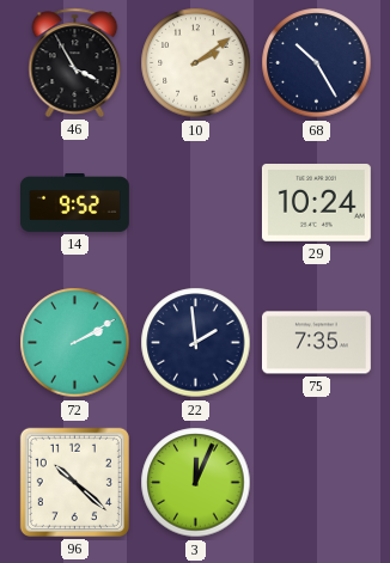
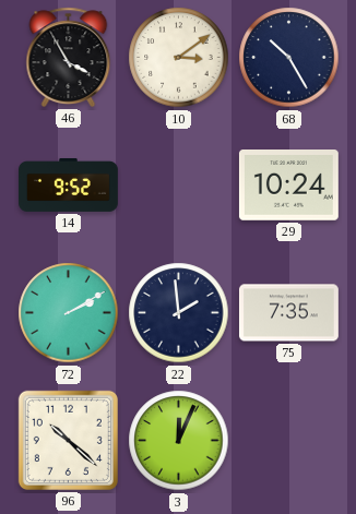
10: 2:09 -> 3:09
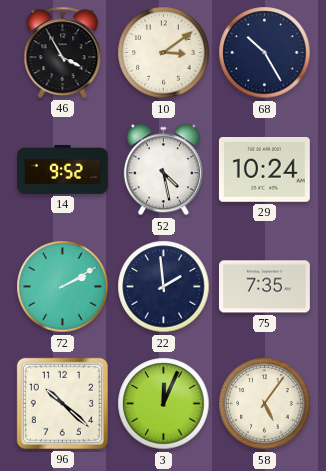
52: none -> 4:28
58: none -> 5:06
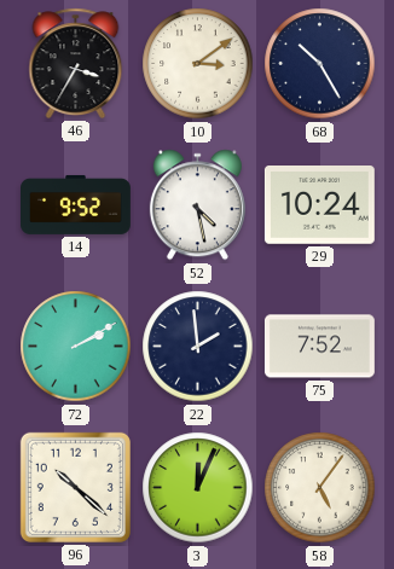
46: 3:55 -> 3:35
75: 7:35 -> 7:52
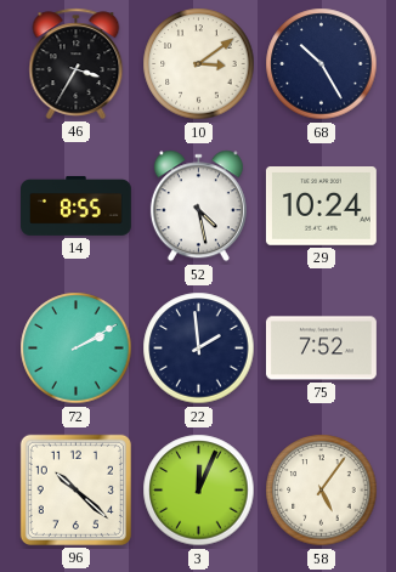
14: 9:52 -> 8:55
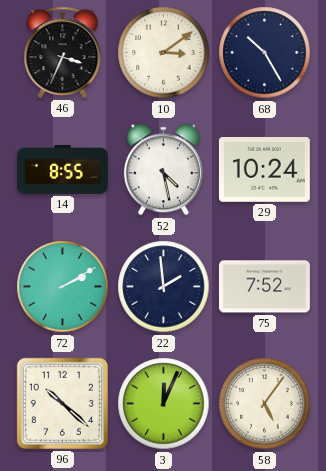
46: 3:35 -> 3:34
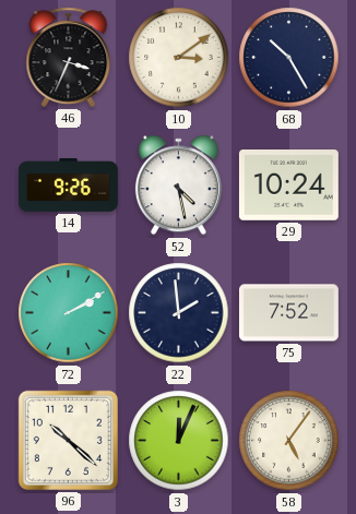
14: 8:55 -> 9:26
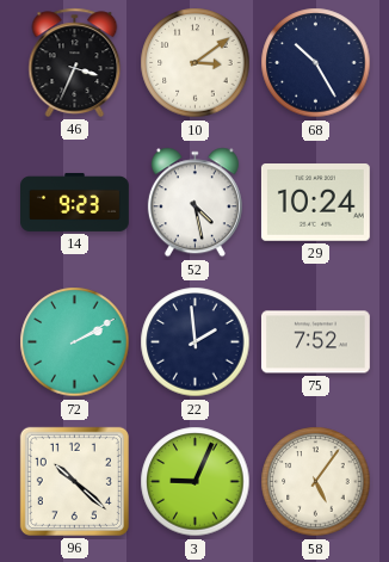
14: 9:26 -> 9:23
3: 12:04 -> 9:04
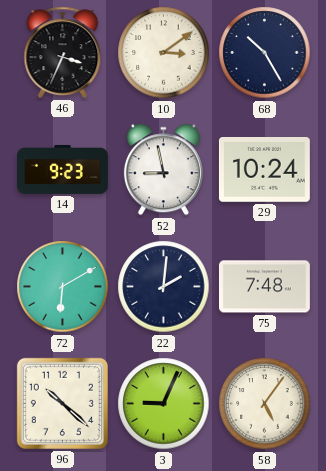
52: 4:28 -> 8:58
72: 2:10 -> 6:10
22: 1:59 -> 2:01
75: 7:52 -> 7:48
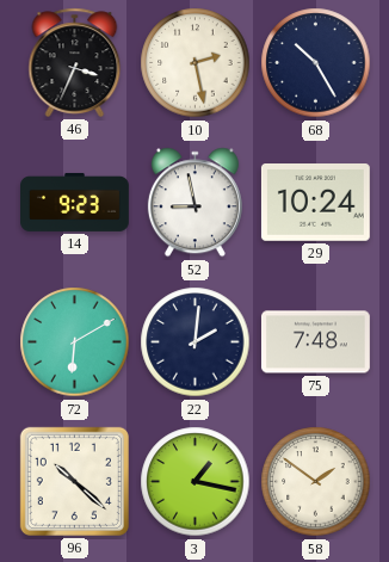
10: 3:09 -> 2:28
3: 9:04 -> 1:17
58: 5:06 -> 1:51
